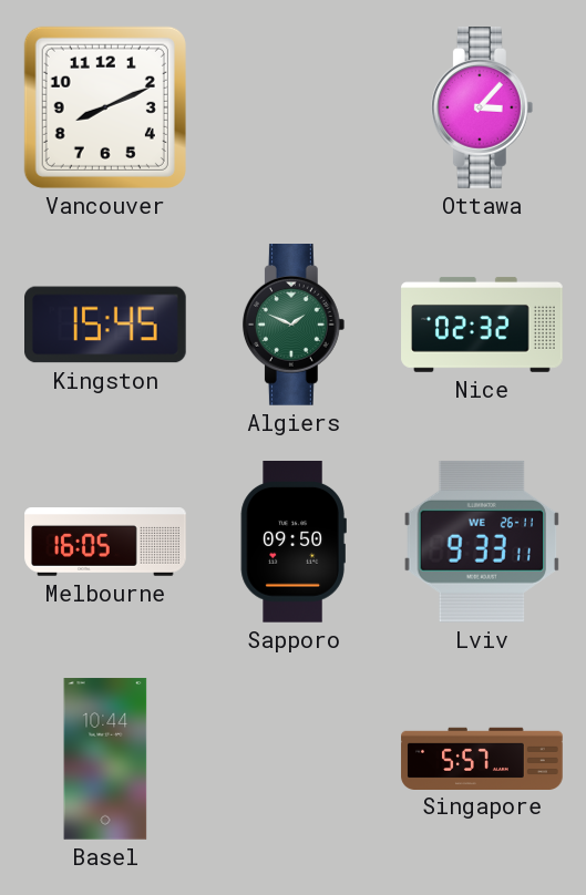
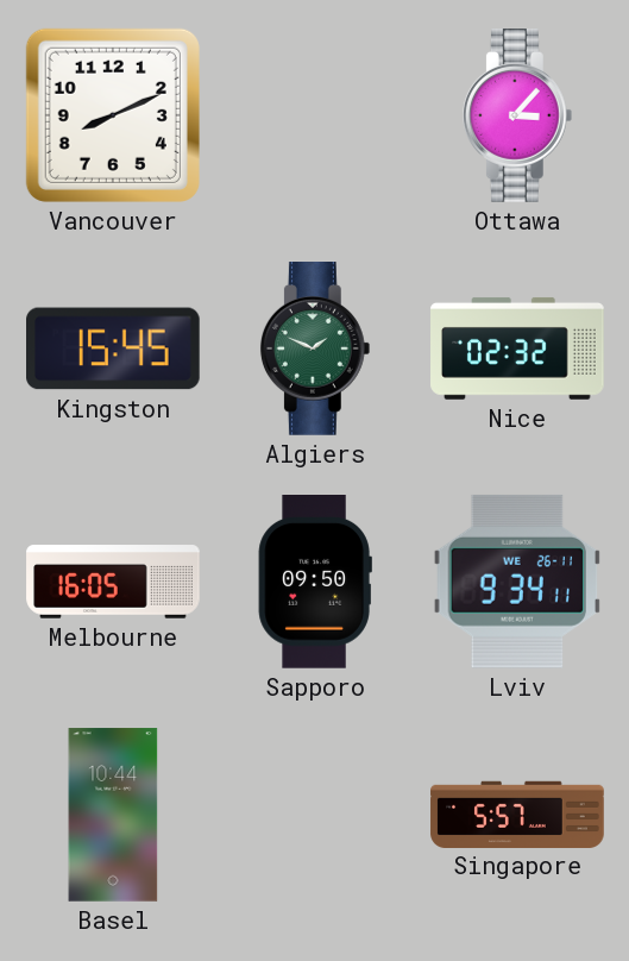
Lviv: 9:33 -> 9:34
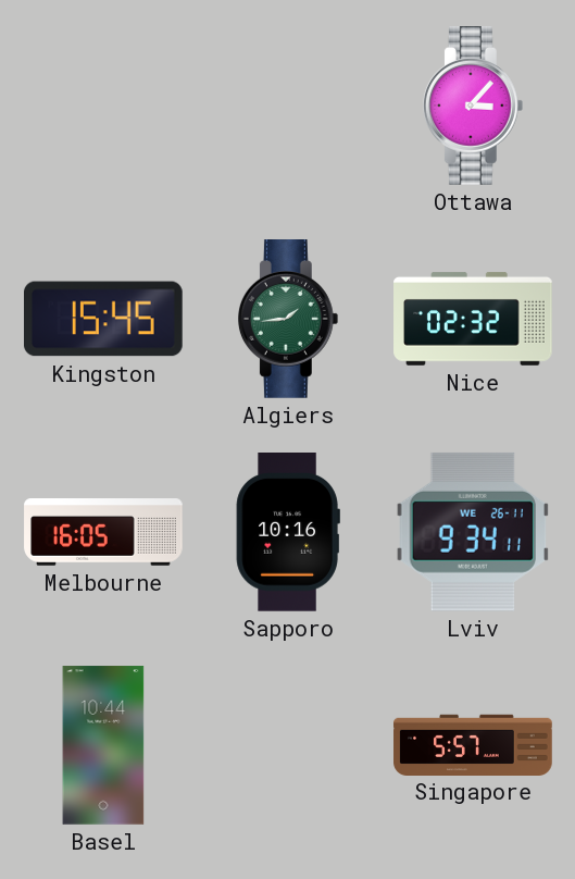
Vancouver: 8:11 -> none
Algiers: 1:49 -> 1:44
Sapporo: 09:50 -> 10:16
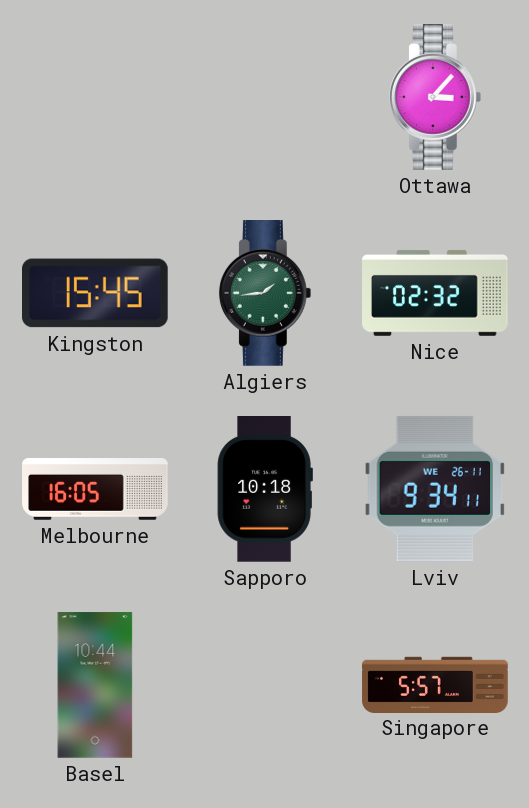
Sapporo: 10:16 -> 10:18
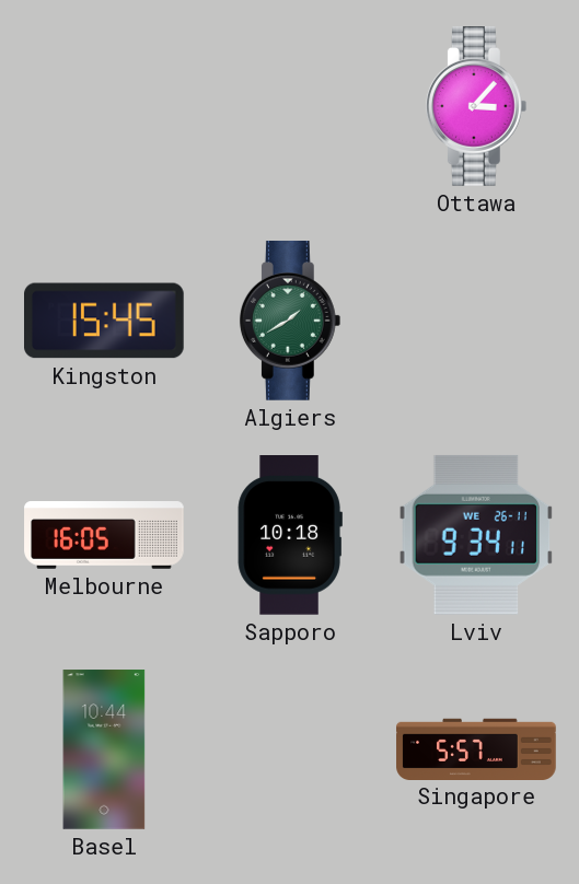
Algiers: 1:44 -> 1:40
Nice: 02:32 -> none
